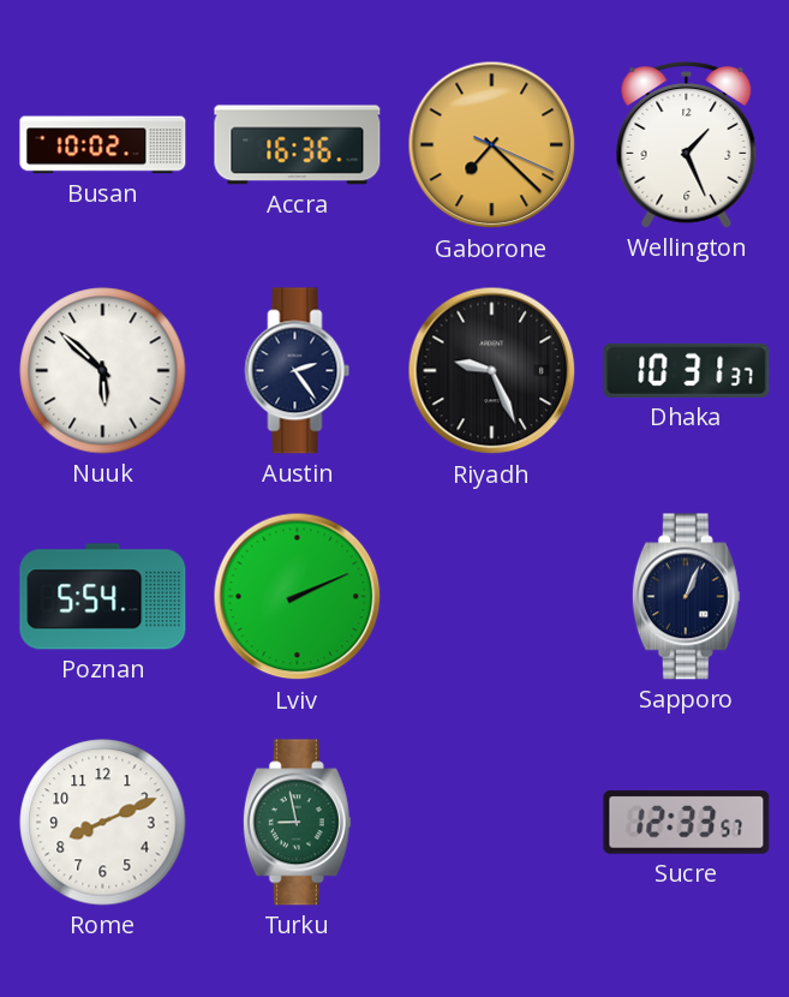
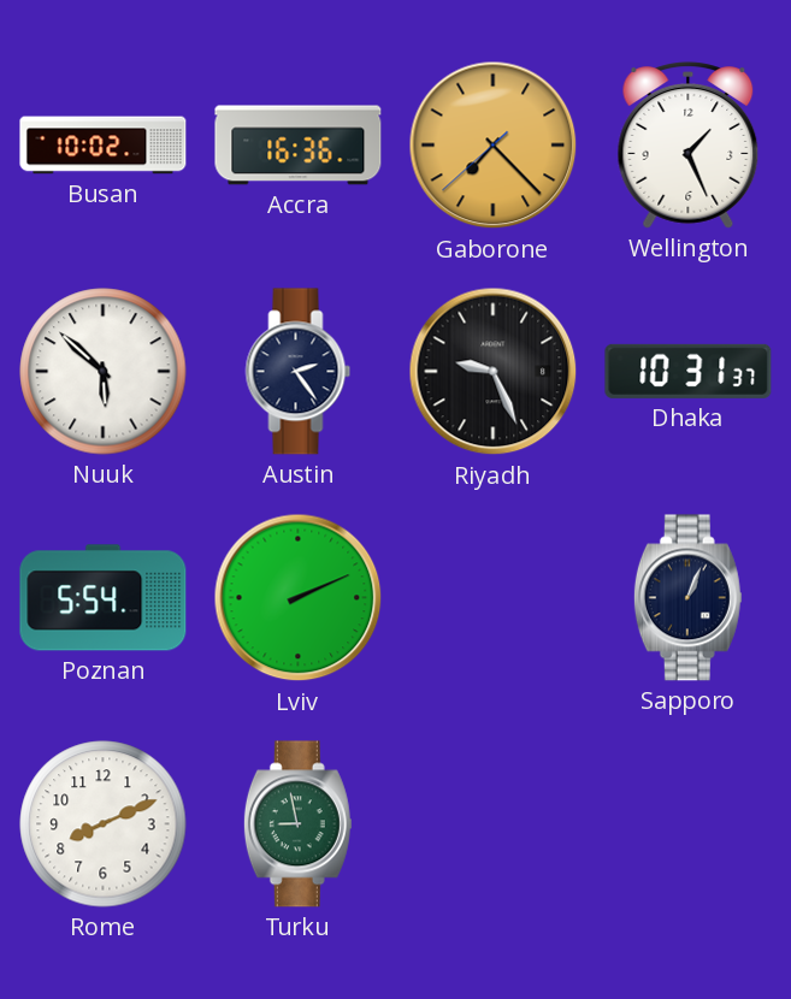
Gaborone: 7:22:19 -> 7:22:38
Sucre: 12:33 -> none
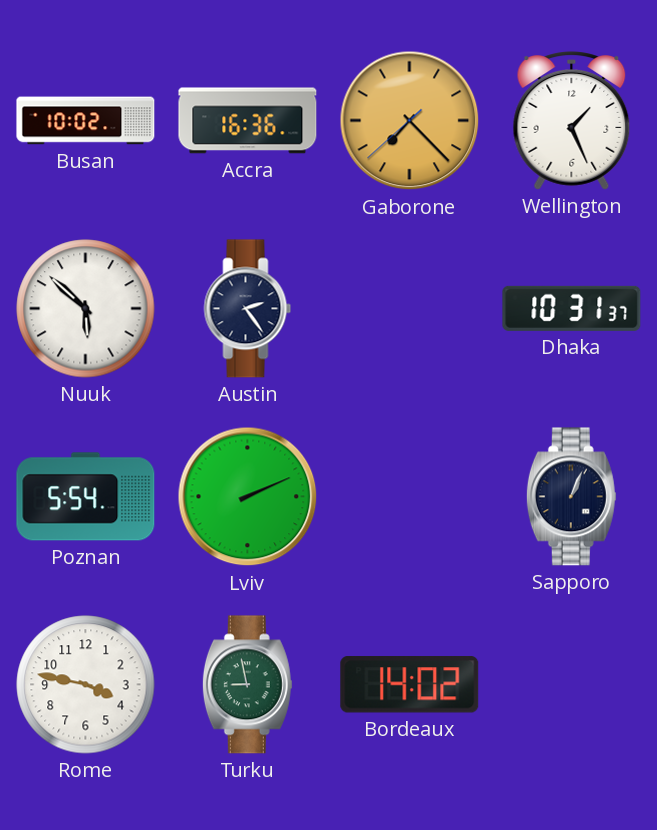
Riyadh: 9:26 -> none
Rome: 8:11 -> 3:47
Bordeaux: none -> 14:02
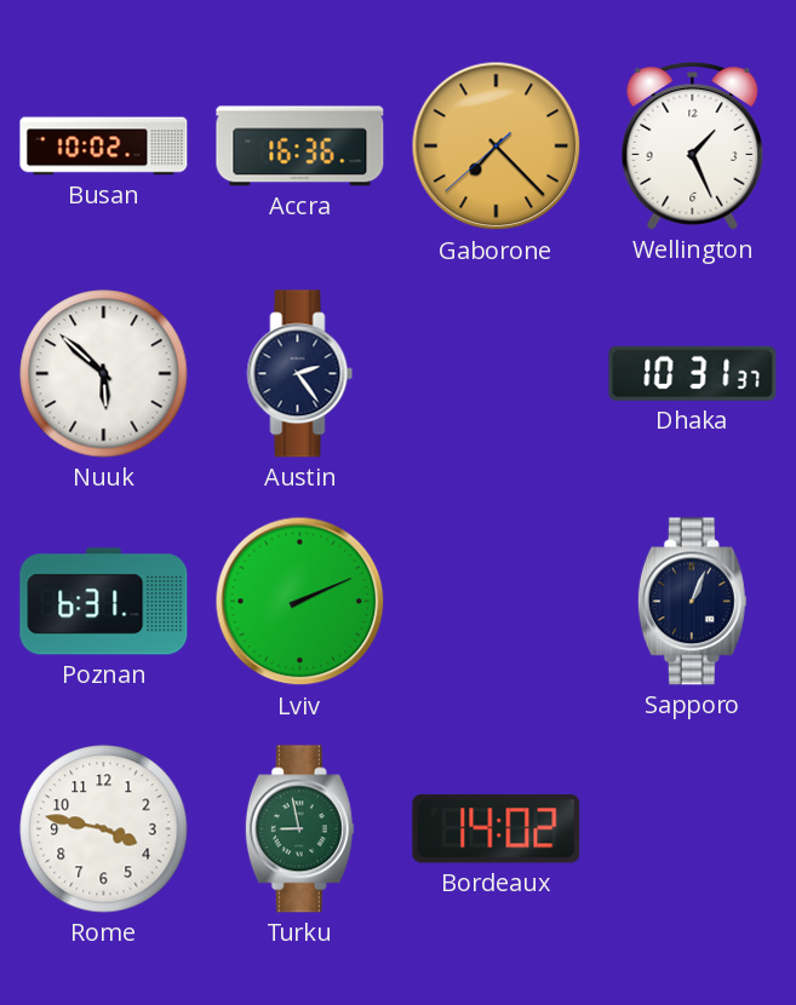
Poznan: 5:54 -> 6:31
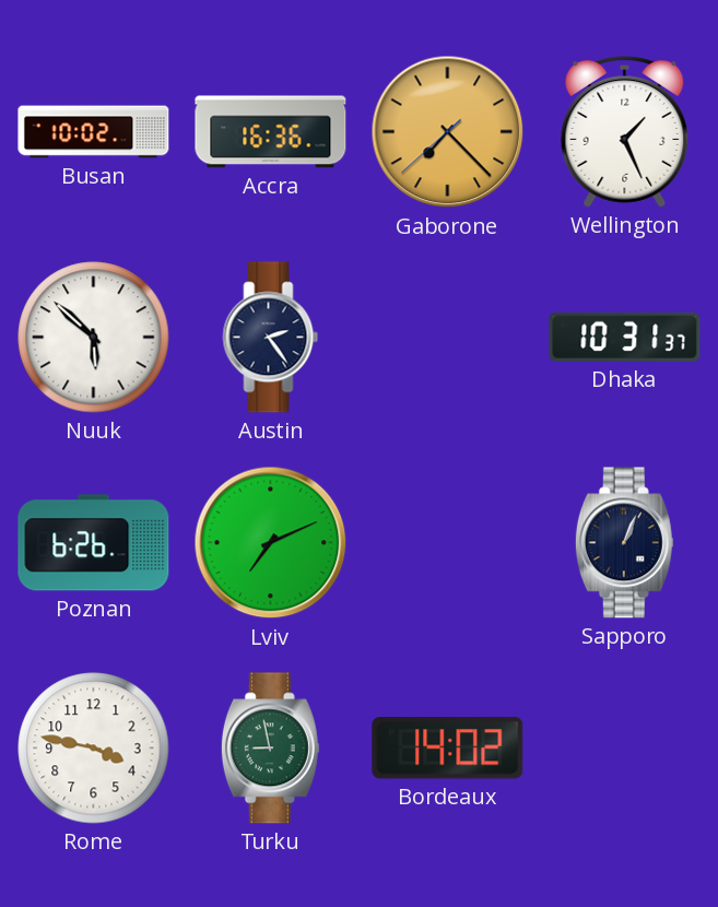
Poznan: 6:31 -> 6:26
Lviv: 2:11 -> 7:11
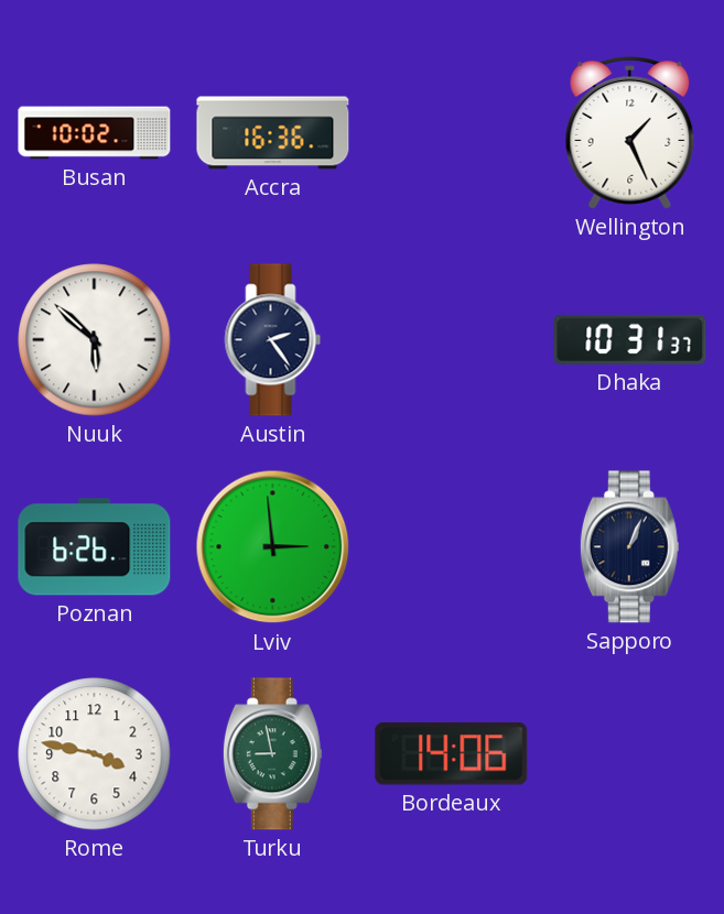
Gaborone: 7:22 -> none
Lviv: 7:11 -> 2:59
Bordeaux: 14:02 -> 14:06
